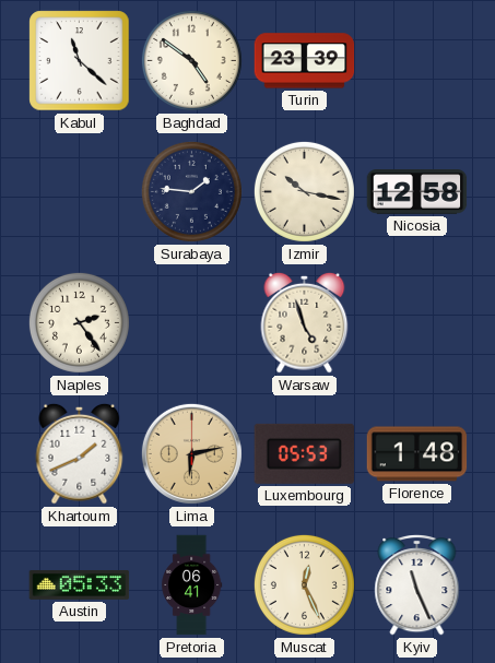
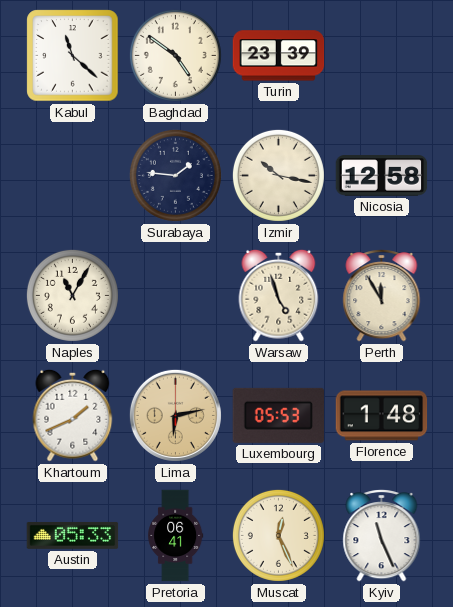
Naples: 2:24 -> 11:05
Perth: none -> 11:55
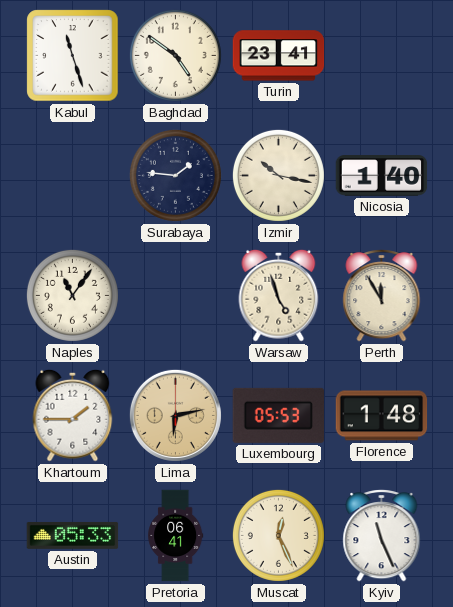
Kabul: 11:22 -> 11:27
Turin: 23:39 -> 23:41
Nicosia: 12:58 -> 1:40
Naples: 11:05 -> 11:06
Khartoum: 1:41 -> 1:45
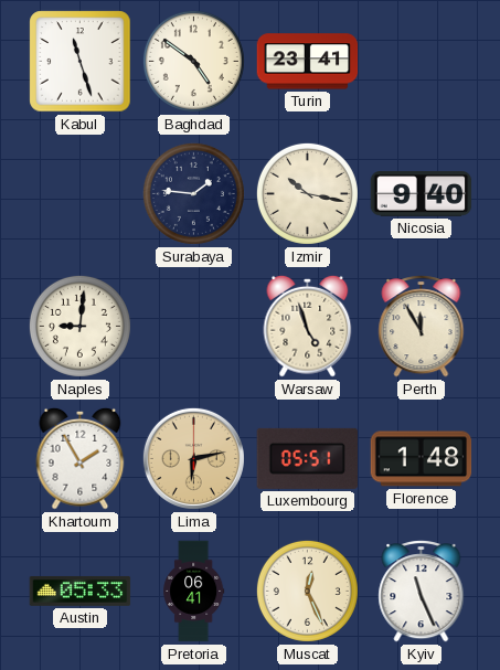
Nicosia: 1:40 -> 9:40
Naples: 11:06 -> 9:01
Khartoum: 1:45 -> 1:55
Luxembourg: 05:53 -> 05:51
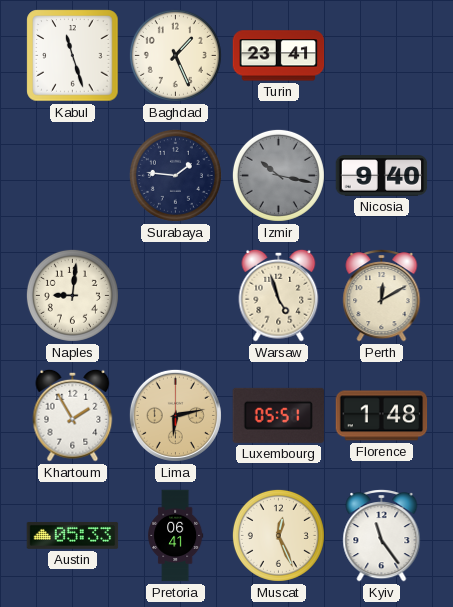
Baghdad: 4:51 -> 1:26
Izmir dial: cream -> grey
Perth: 11:55 -> 12:10
Kyiv: 11:26 -> 11:24
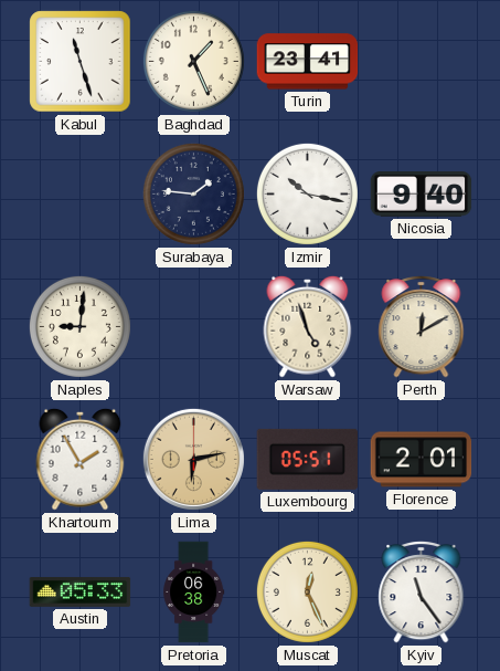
Izmir dial: grey -> white
Florence: 1:48 -> 2:01
Pretoria: 06:41 -> 06:38
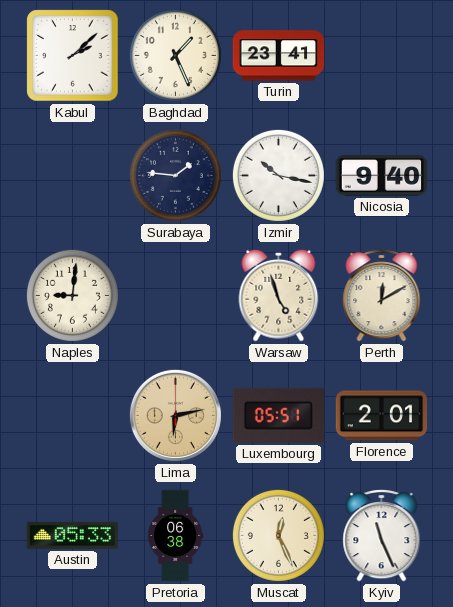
Kabul: 11:27 -> 2:08
Khartoum: 1:55 -> none
Kyiv: 11:24 -> 11:26
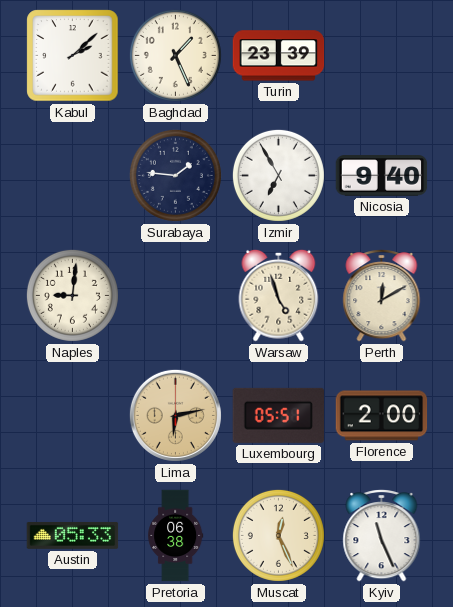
Turin: 23:41 -> 23:39
Izmir: 10:17 -> 6:55
Florence: 2:01 -> 2:00
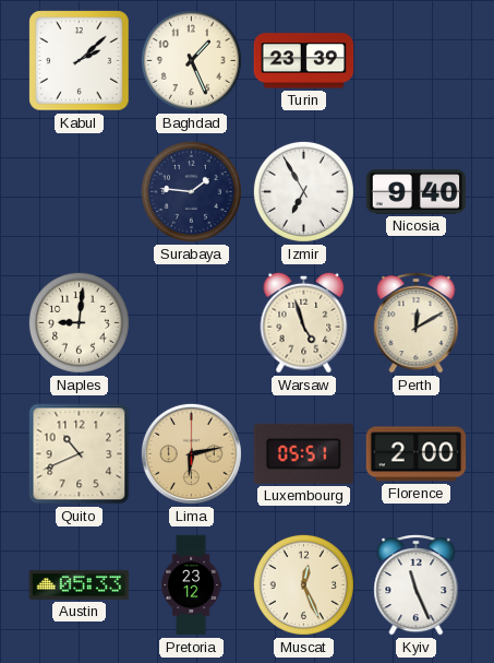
Quito: none -> 10:41
Pretoria: 06:38 -> 23:12
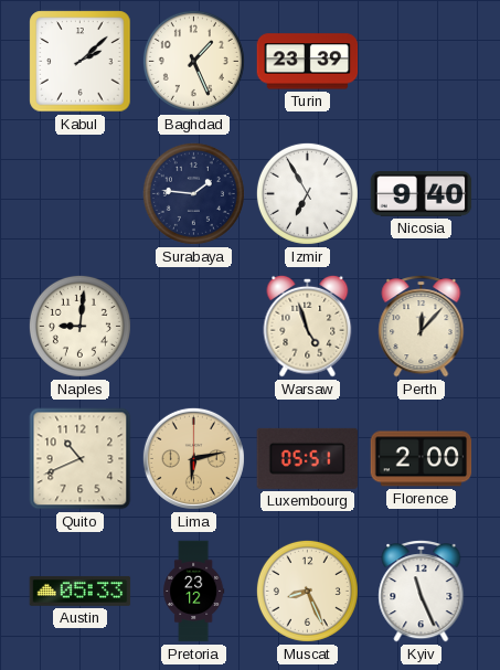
Perth: 12:10 -> 12:07
Muscat: 12:26 -> 8:26
